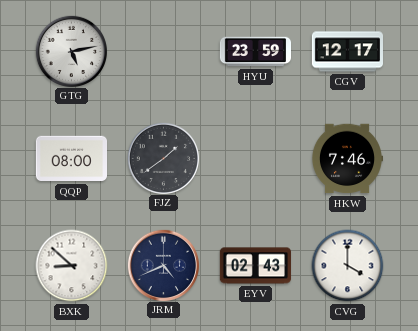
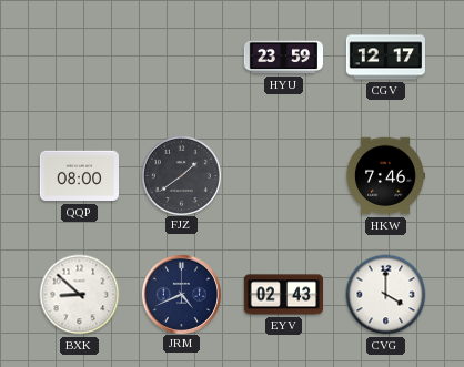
GTG: 5:13 -> none
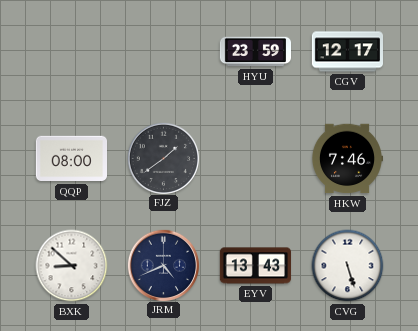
EYV: 02:43 -> 13:43
CVG: 4:00 -> 5:27
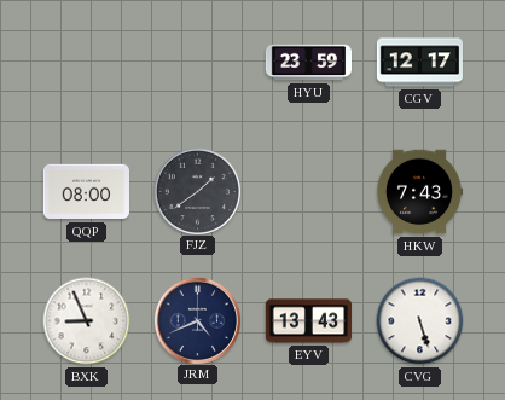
HKW: 7:46 -> 7:43
BXK: 8:52 -> 8:56
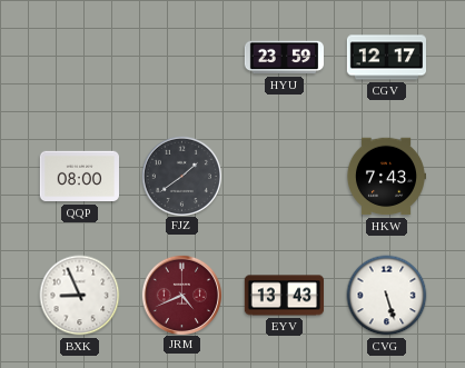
JRM dial: navy -> burgundy
